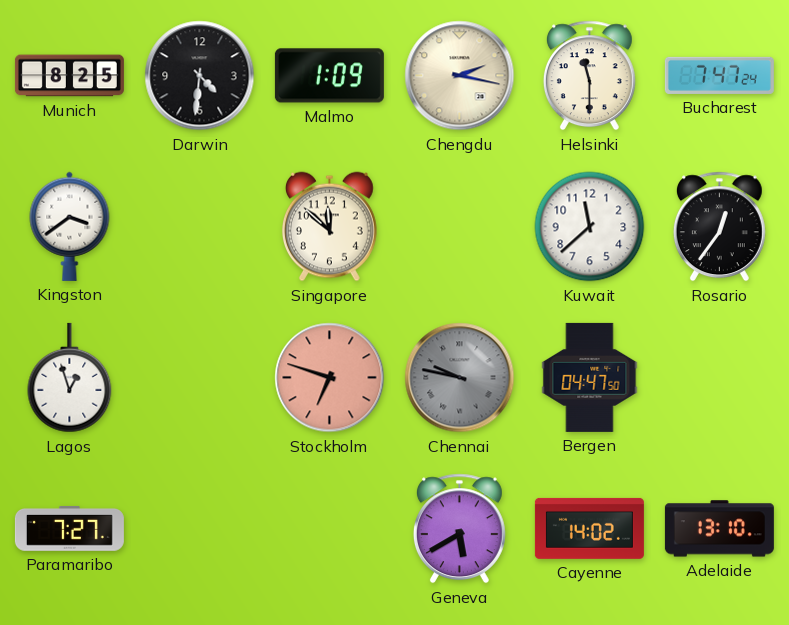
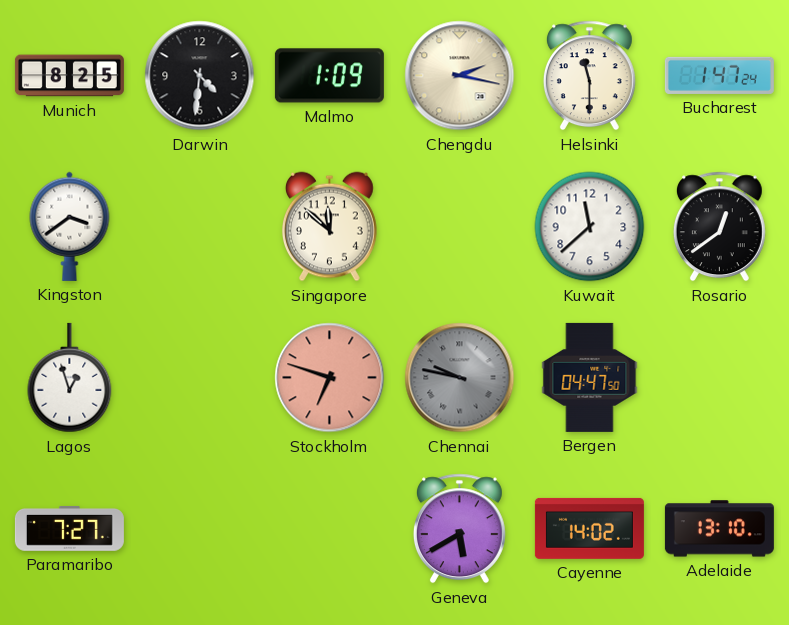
Bucharest: 7:47 -> 1:47
Rosario: 12:36 -> 12:39
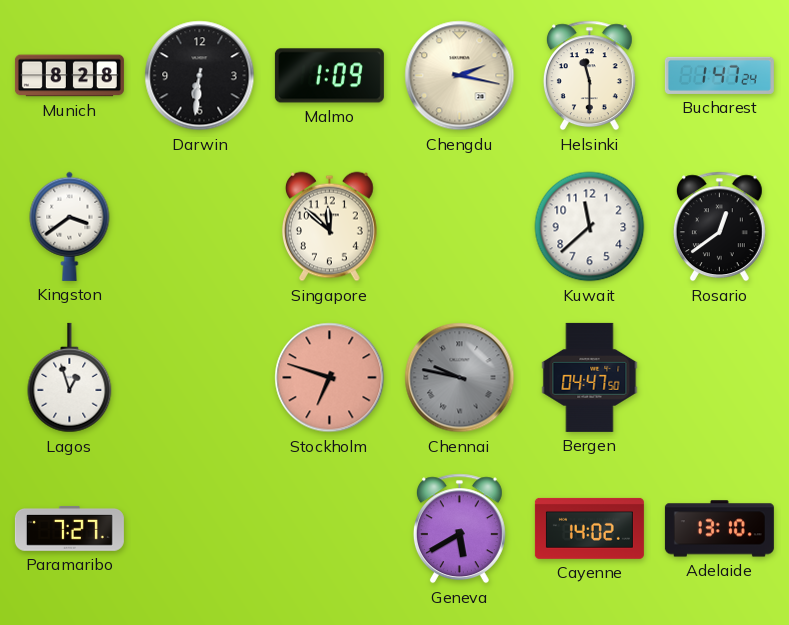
Munich: 8:25 -> 8:28
Darwin: 4:31 -> 6:31
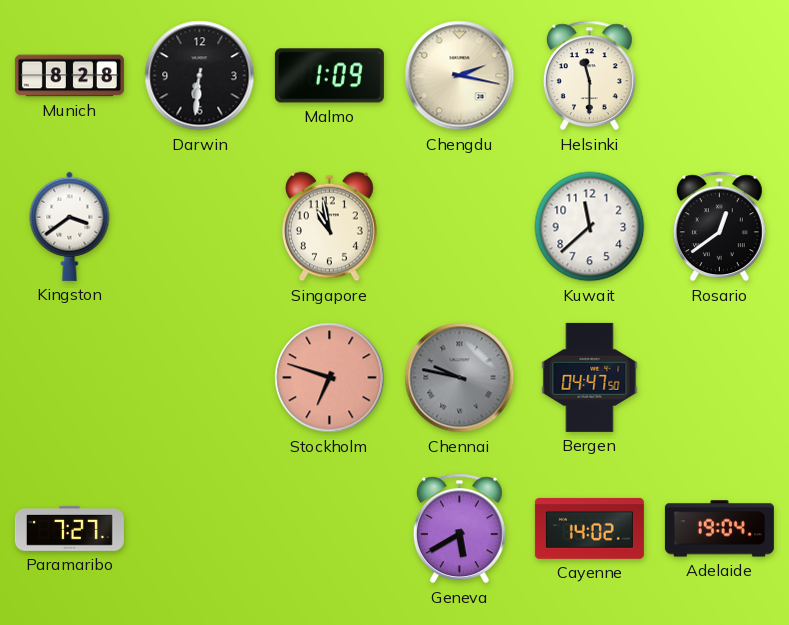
Bucharest: 1:47 -> none
Singapore: 11:52 -> 10:58
Lagos: 12:57 -> none
Adelaide: 13:10 -> 19:04
